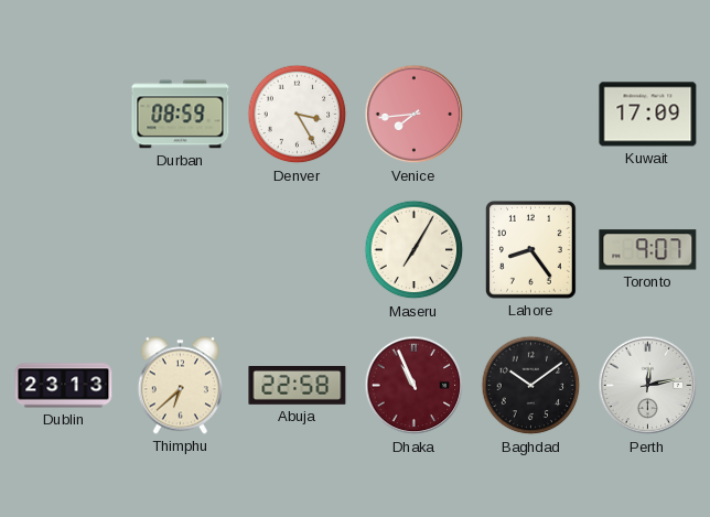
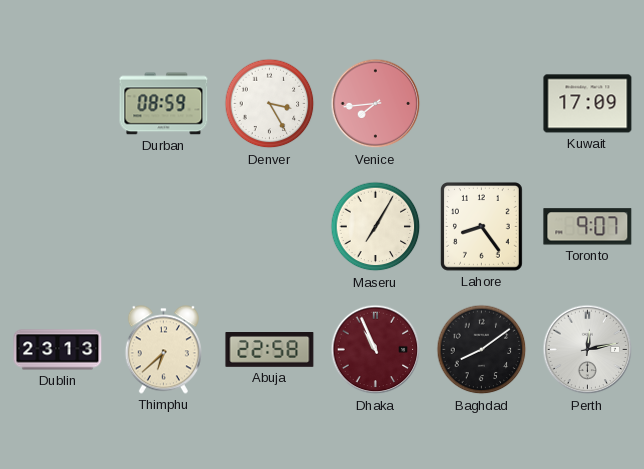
Baghdad: 10:09 -> 8:09
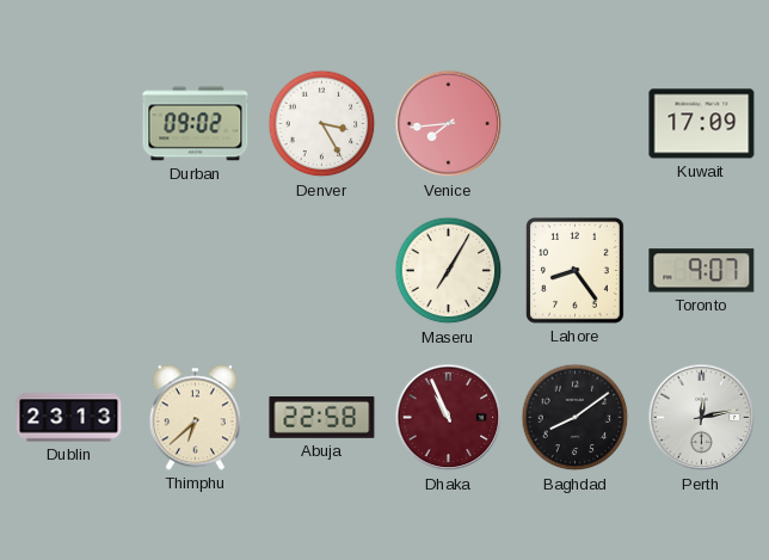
Durban: 08:59 -> 09:02
